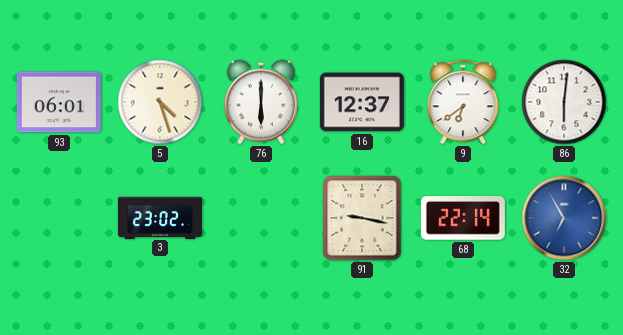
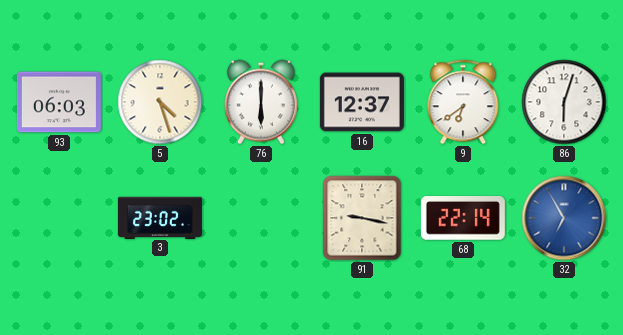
93: 06:01 -> 06:03
86: 6:01 -> 6:03
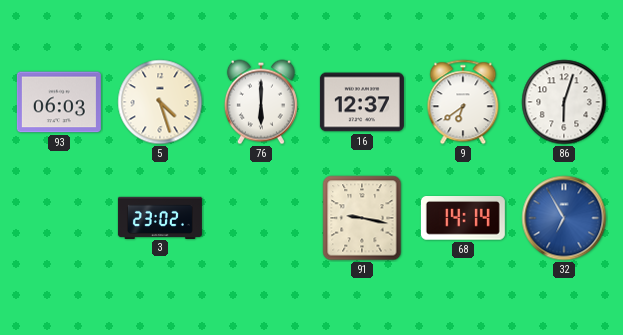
68: 22:14 -> 14:14
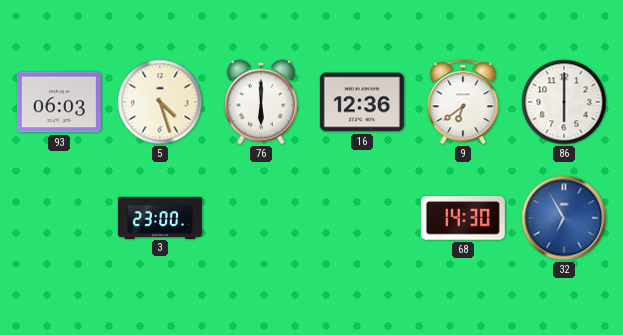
16: 12:37 -> 12:36
86: 6:03 -> 6:00
3: 23:02 -> 23:00
91: 9:17 -> none
68: 14:14 -> 14:30
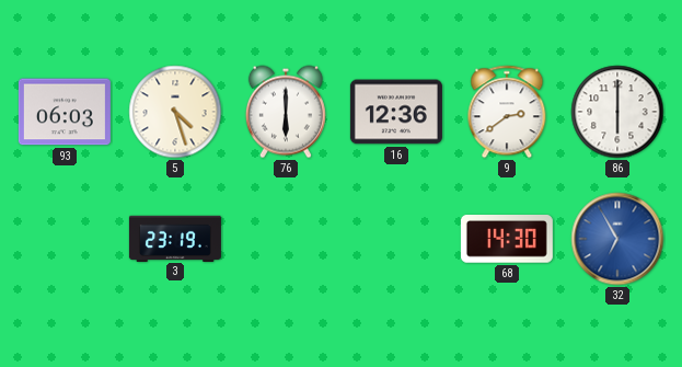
9: 6:39 -> 2:39
3: 23:00 -> 23:19
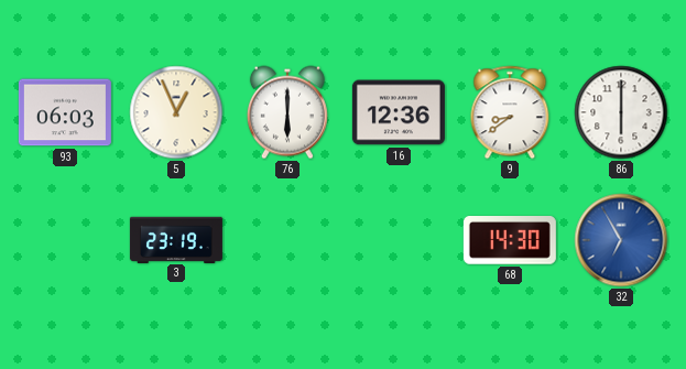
5: 4:27 -> 12:56
9: 2:39 -> 8:39
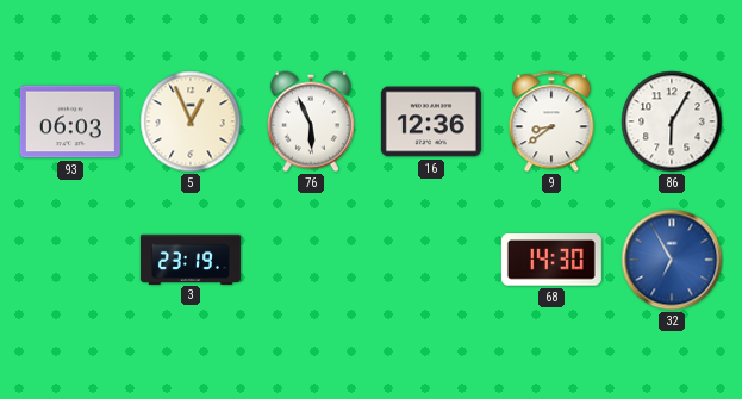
76: 6:00 -> 5:56
86: 6:00 -> 6:05
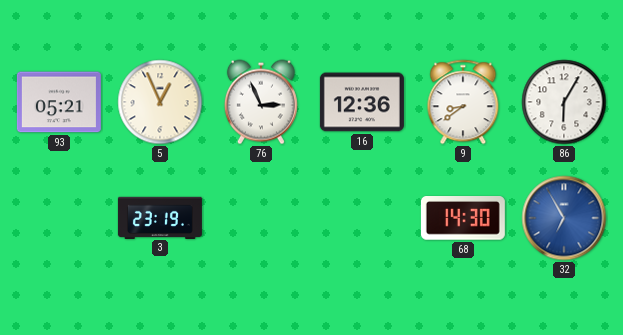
93: 06:03 -> 05:21
76: 5:56 -> 2:56
